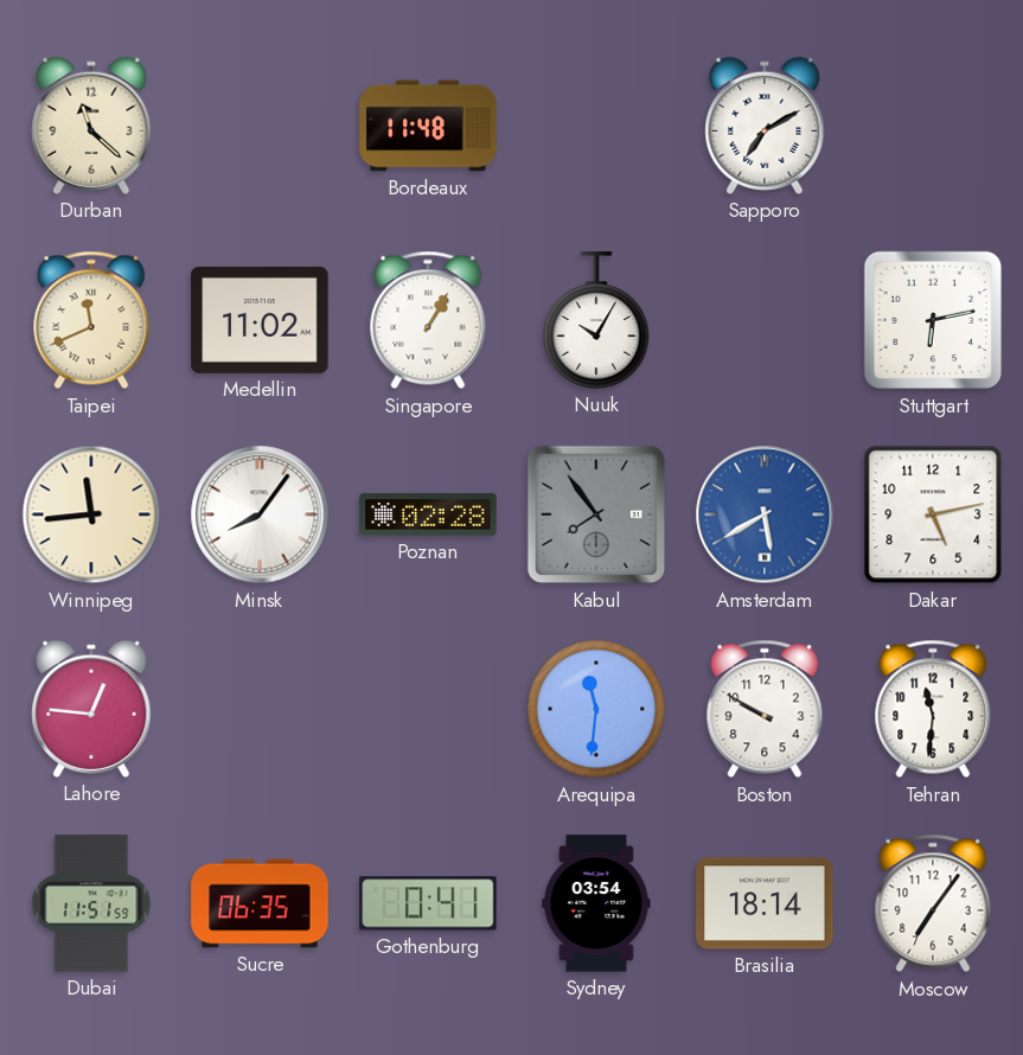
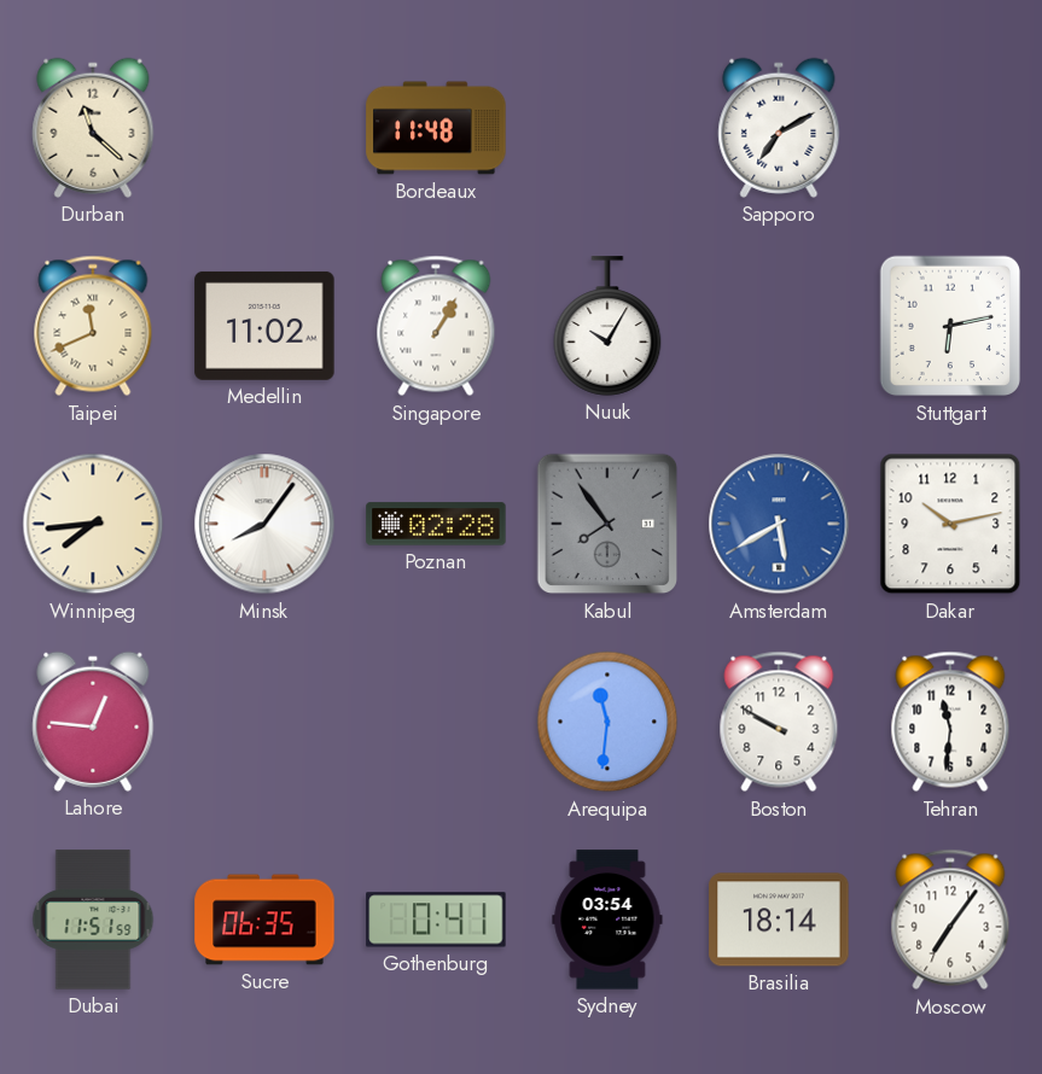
Winnipeg: 11:44 -> 7:44
Dakar: 5:13 -> 10:13
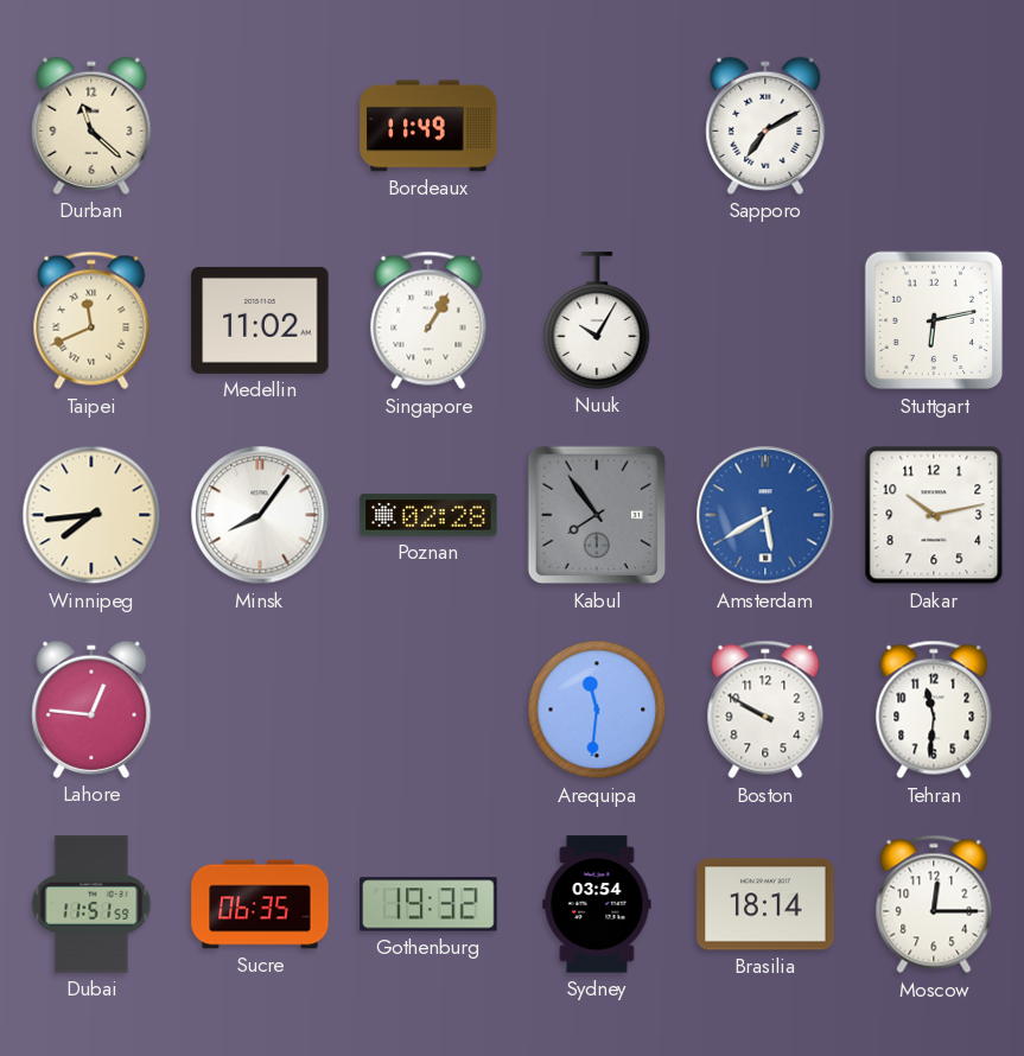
Bordeaux: 11:48 -> 11:49
Gothenburg: 0:41 -> 19:32
Moscow: 7:06 -> 12:15
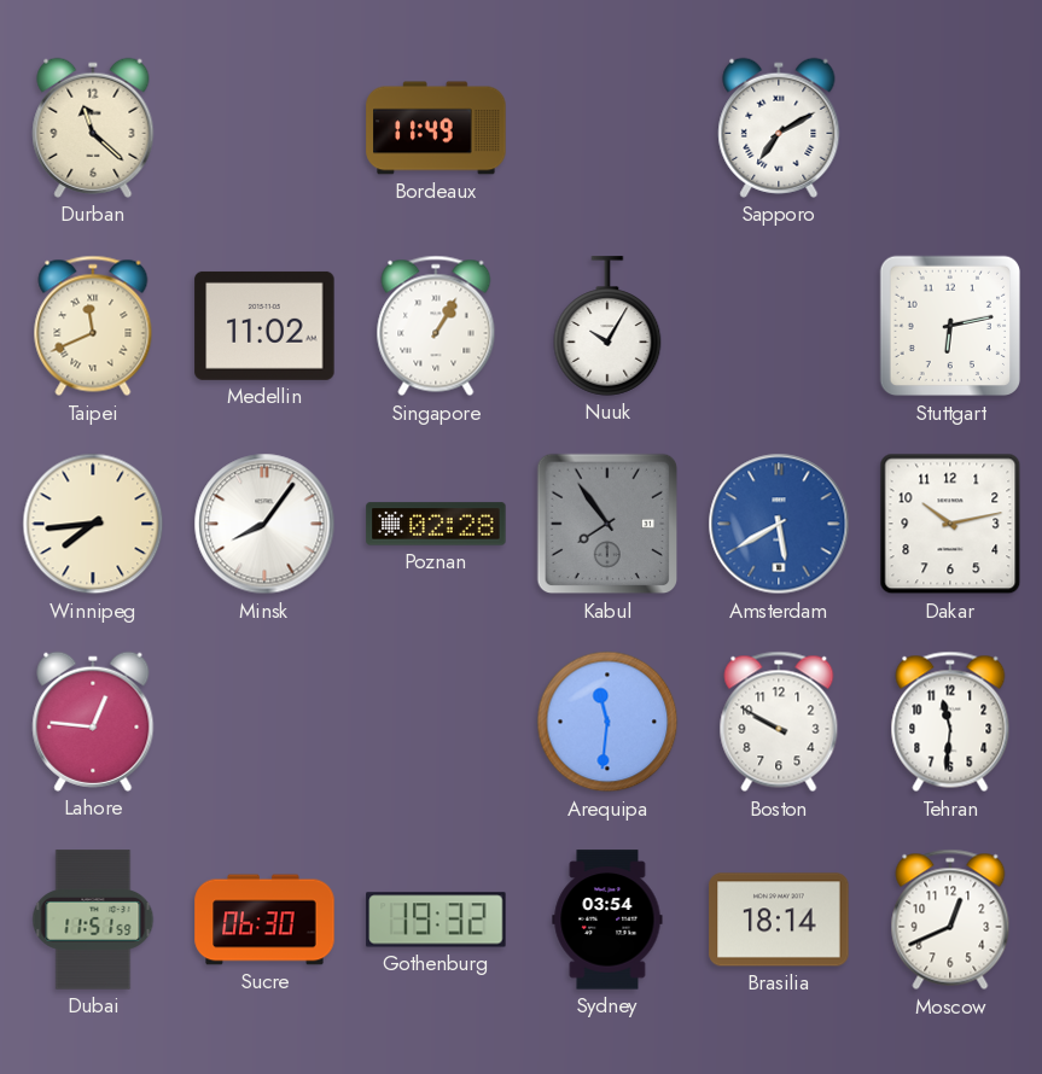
Sucre: 06:35 -> 06:30
Moscow: 12:15 -> 12:41
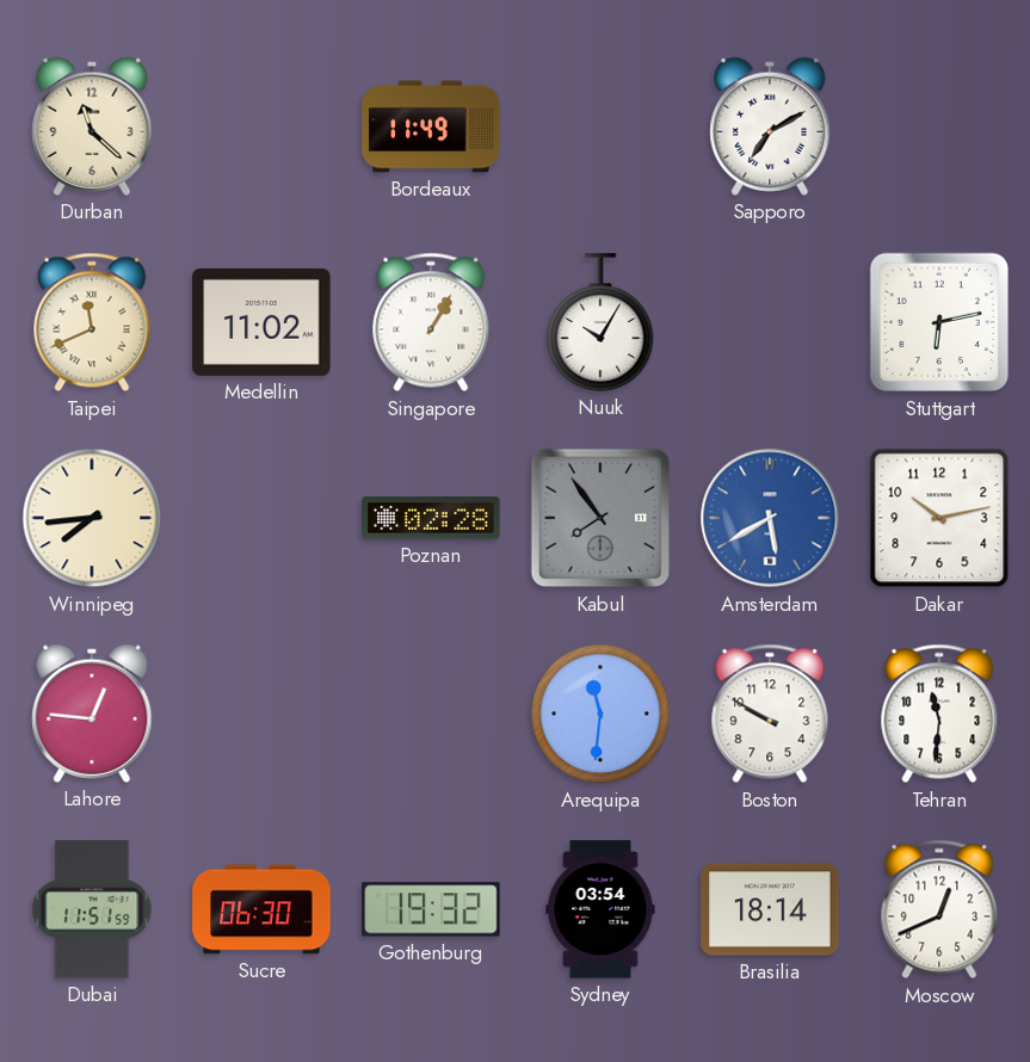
Minsk: 8:06 -> none
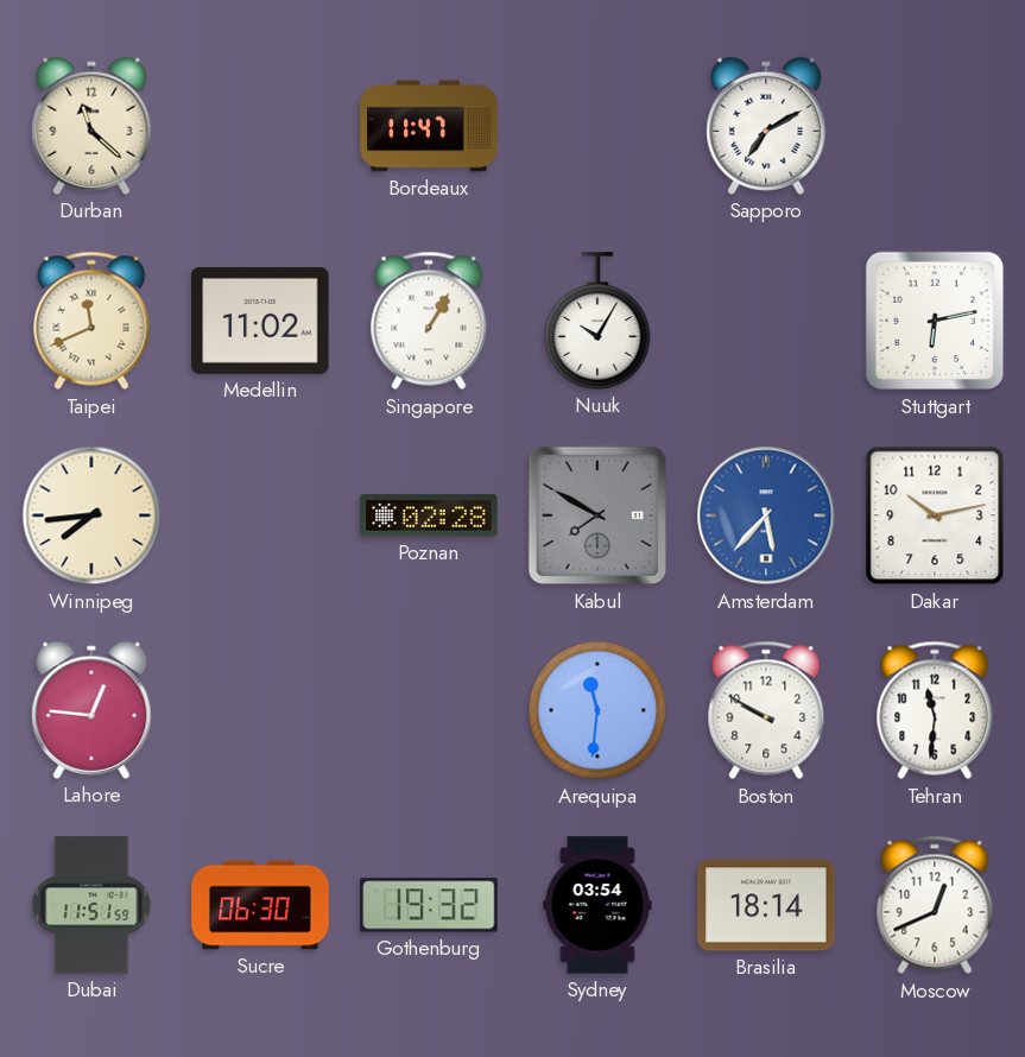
Bordeaux: 11:49 -> 11:47
Kabul: 7:54 -> 7:50
Amsterdam: 5:40 -> 5:37
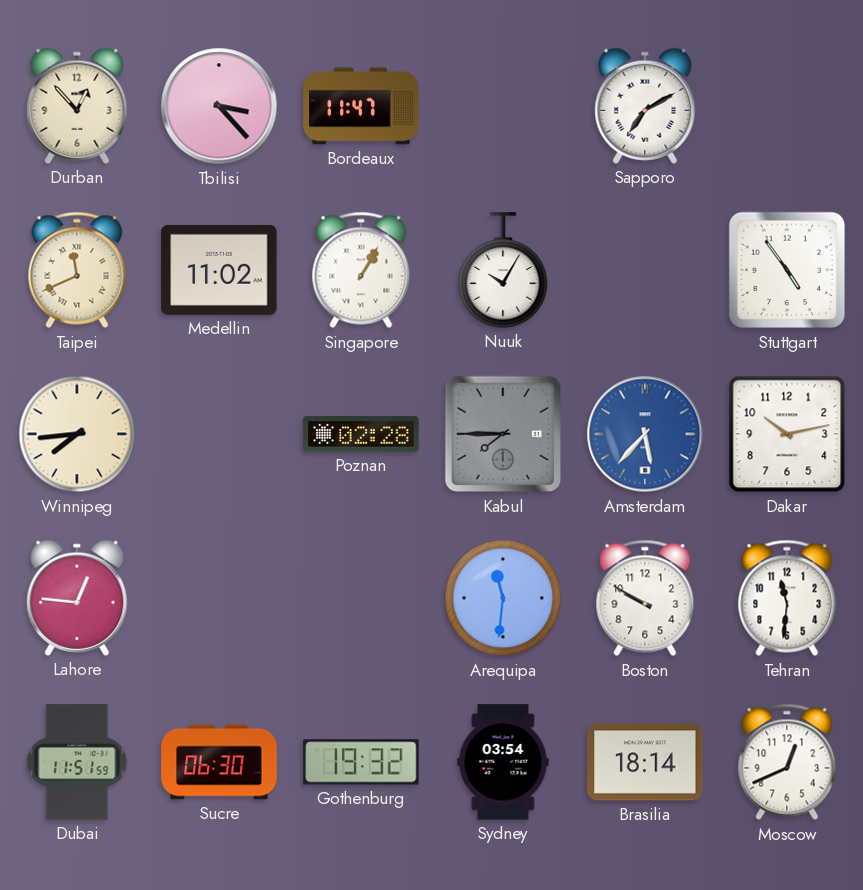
Durban: 11:22 -> 12:53
Tbilisi: none -> 3:23
Stuttgart: 6:13 -> 4:54
Kabul: 7:50 -> 7:45
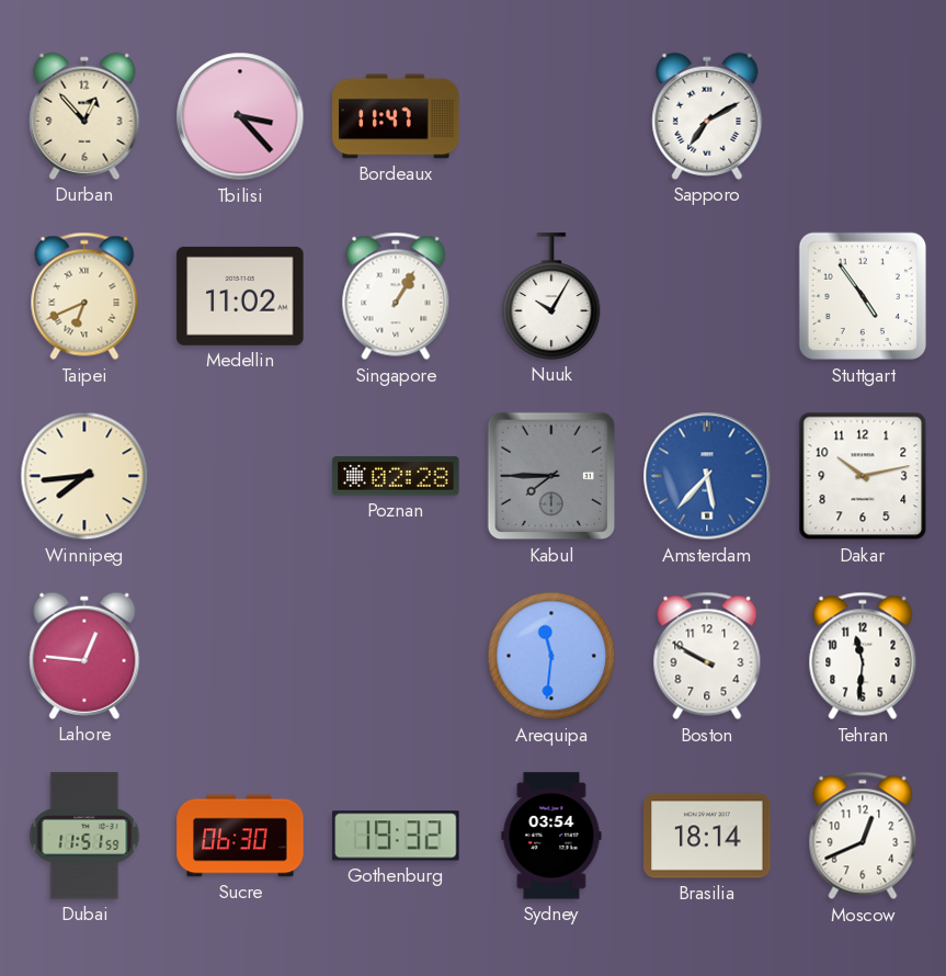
Taipei: 11:41 -> 6:41
